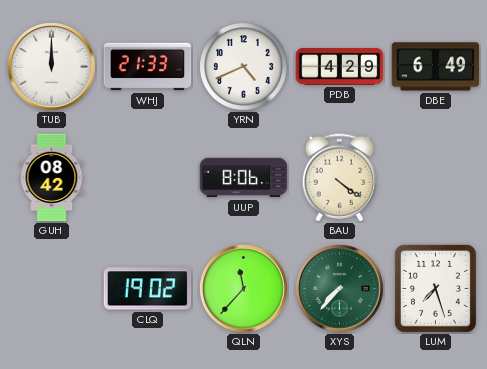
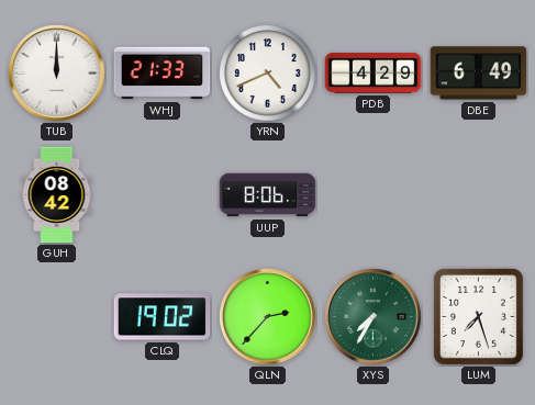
BAU: 4:21 -> none
QLN: 11:37 -> 2:37
XYS: 7:37 -> 7:35
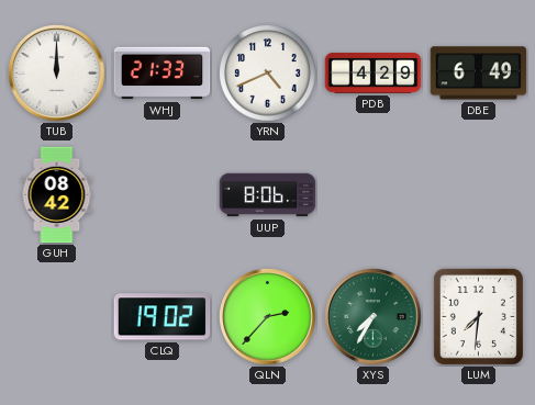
LUM: 7:27 -> 7:31
